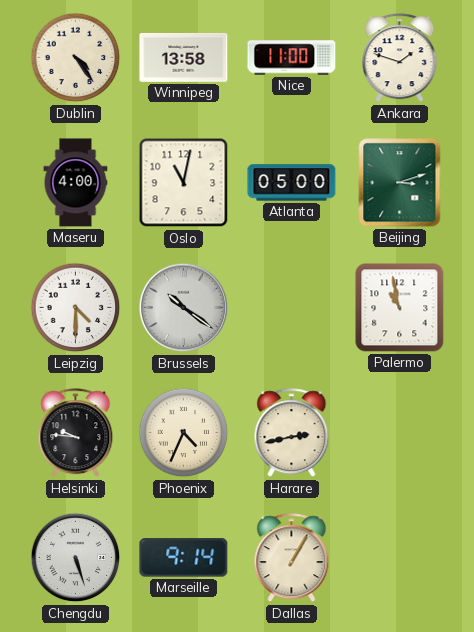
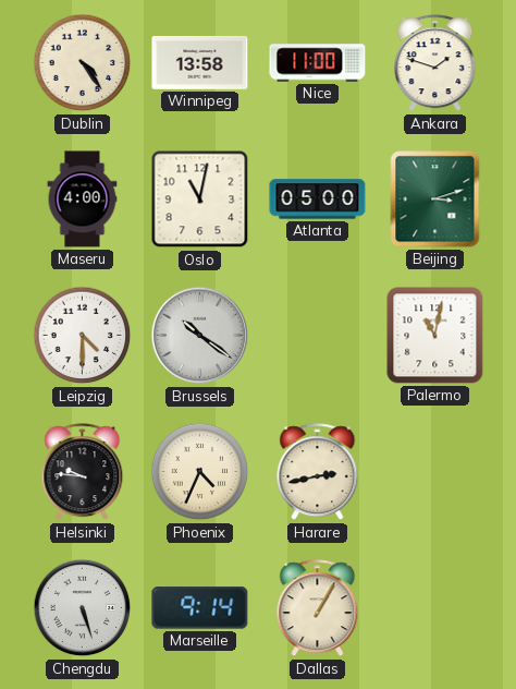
Palermo: 10:58 -> 11:02
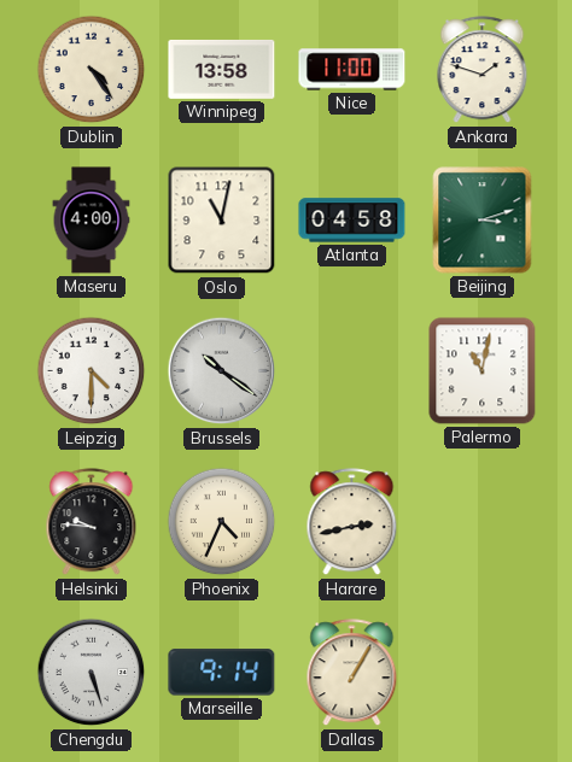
Atlanta: 05:00 -> 04:58
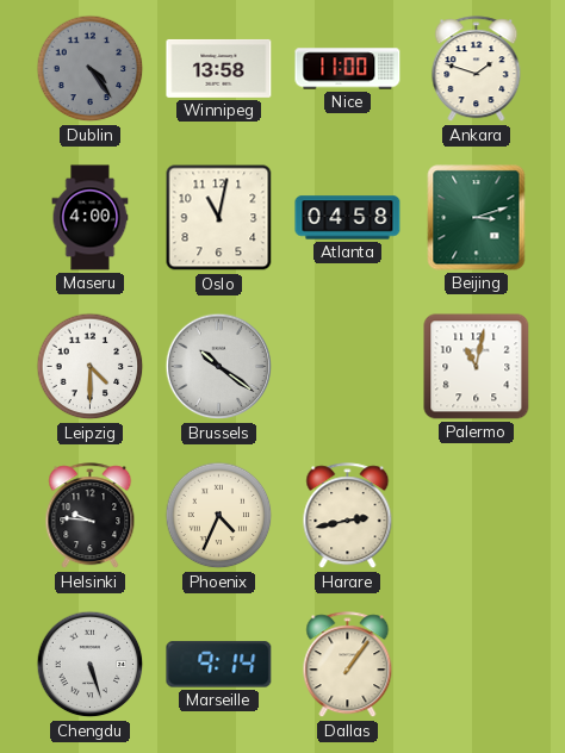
Dublin dial: cream -> grey
Dallas: 1:05 -> 1:06
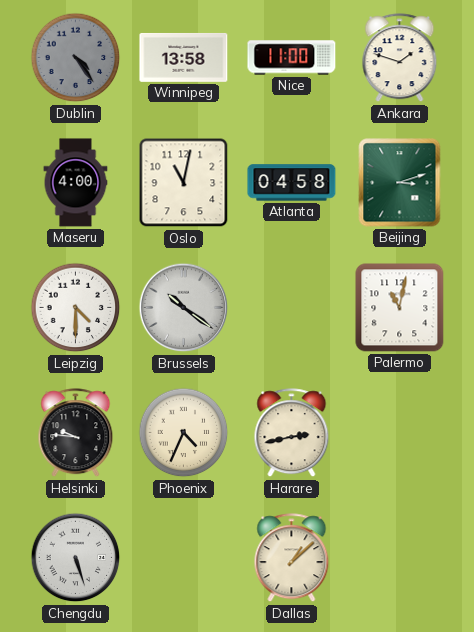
Marseille: 9:14 -> none
Dallas: 1:06 -> 1:08
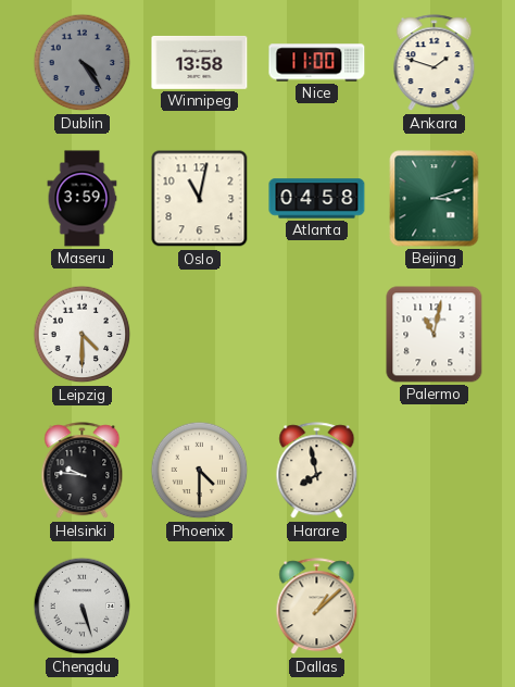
Maseru: 4:00 -> 3:59
Brussels: 10:21 -> none
Phoenix: 4:34 -> 4:30
Harare: 2:43 -> 7:58
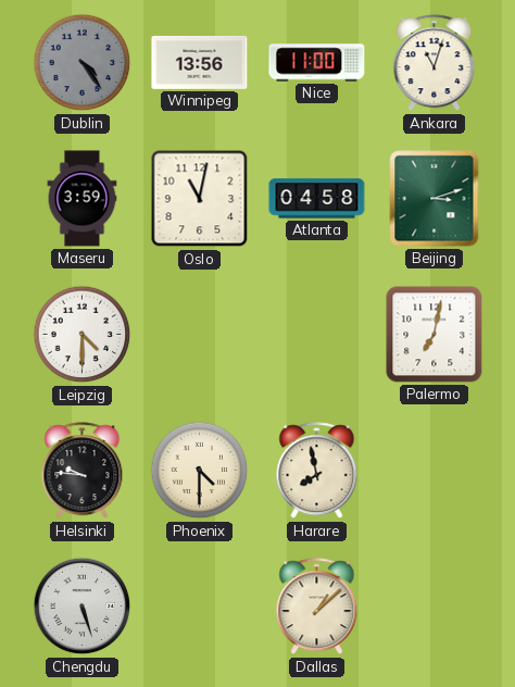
Winnipeg: 13:58 -> 13:56
Ankara: 1:48 -> 11:03
Palermo: 11:02 -> 7:02
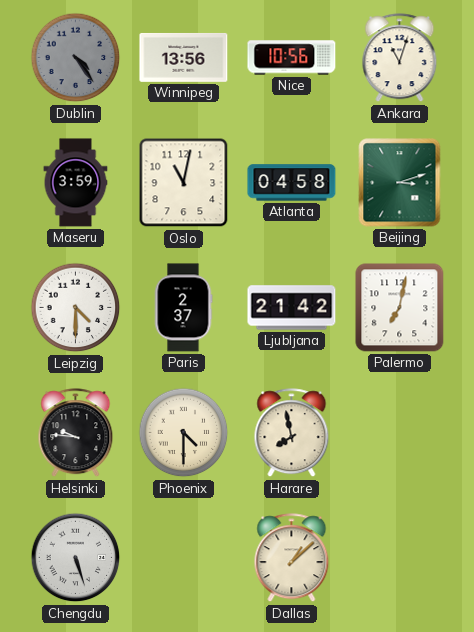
Nice: 11:00 -> 10:56
Paris: none -> 2:37
Ljubljana: none -> 21:42
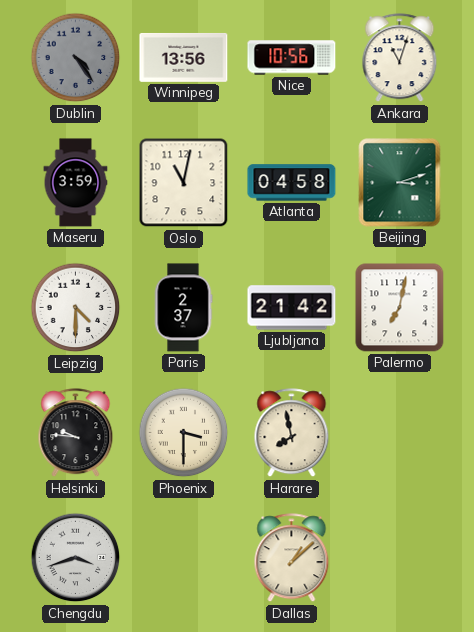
Phoenix: 4:30 -> 3:30
Chengdu: 5:27 -> 3:42
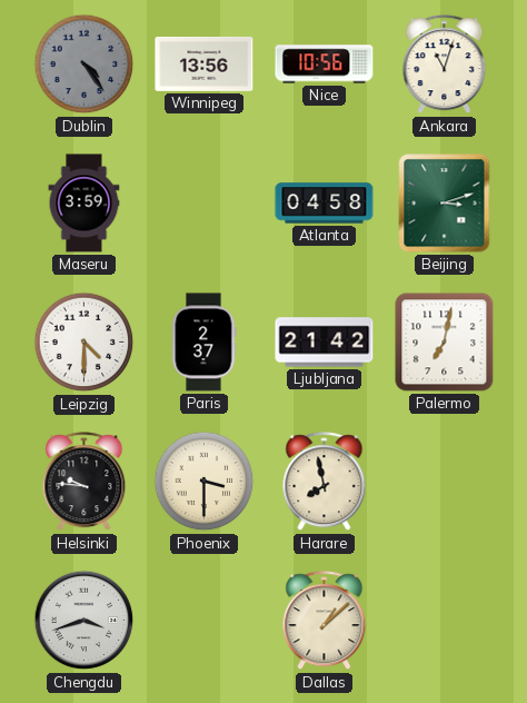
Oslo: 11:02 -> none
